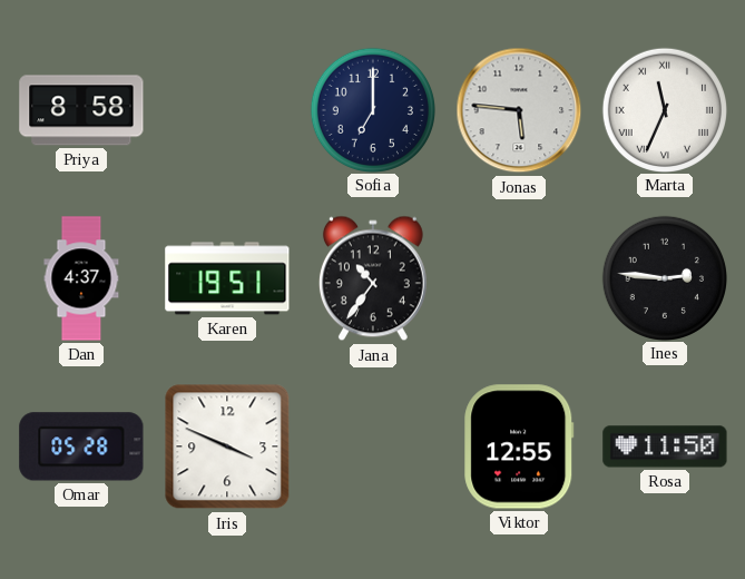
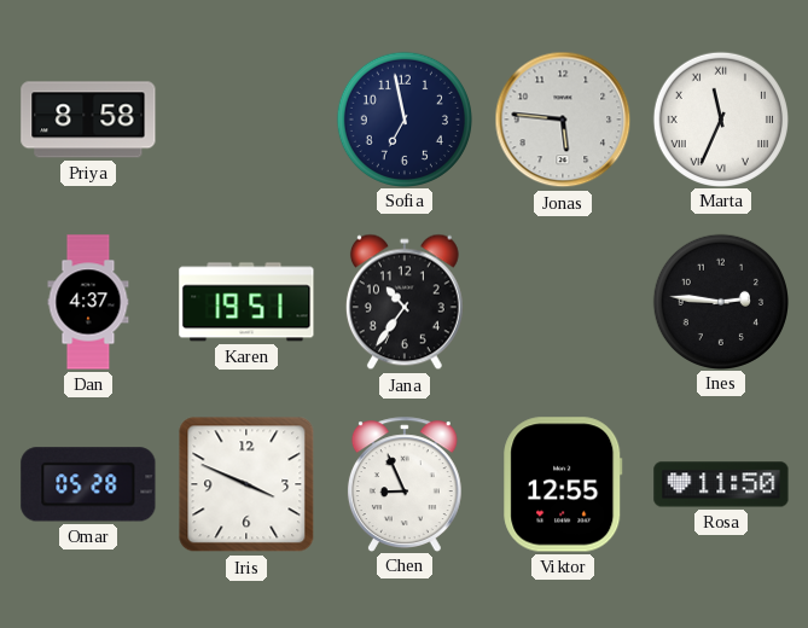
Sofia: 7:00 -> 6:58
Chen: none -> 8:56
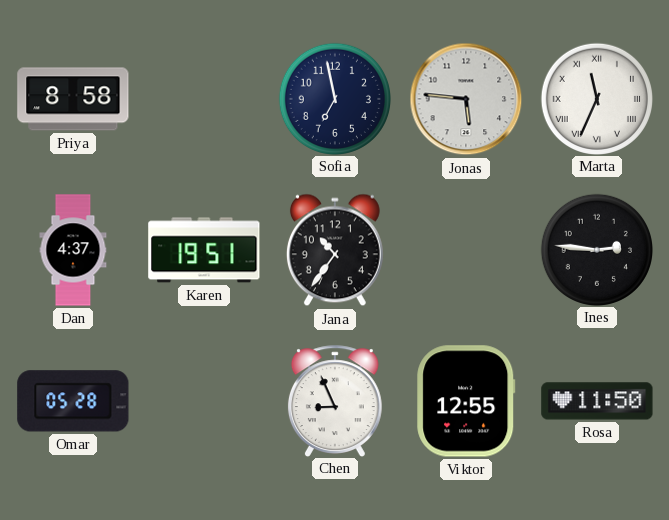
Iris: 3:49 -> none
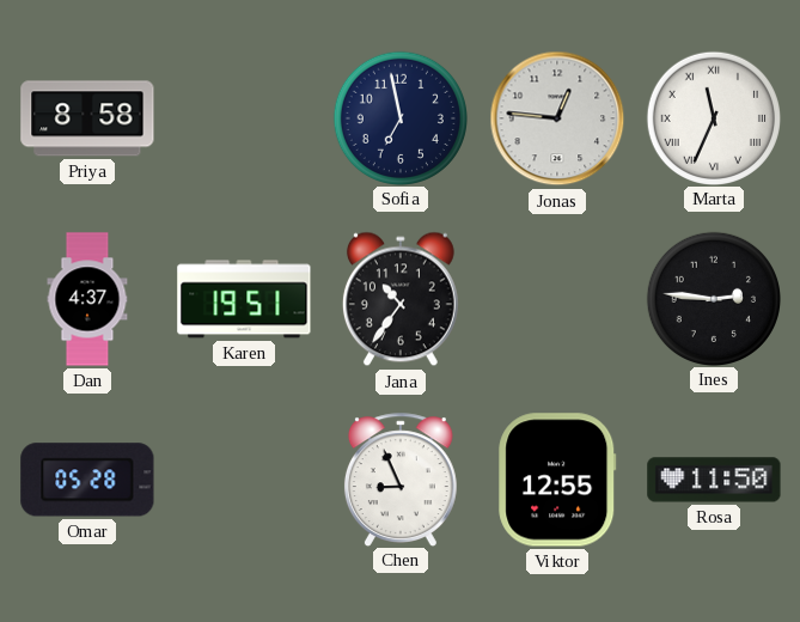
Jonas: 5:46 -> 12:46
